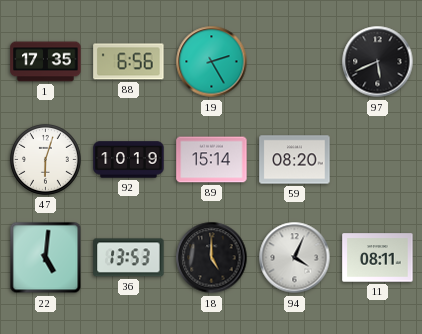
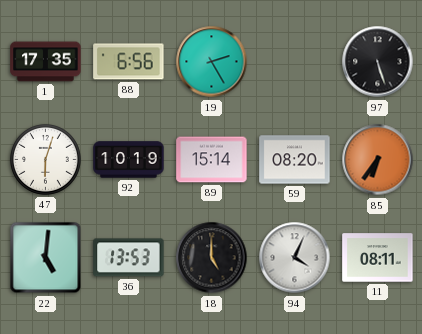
97: 5:41 -> 5:27
85: none -> 6:36
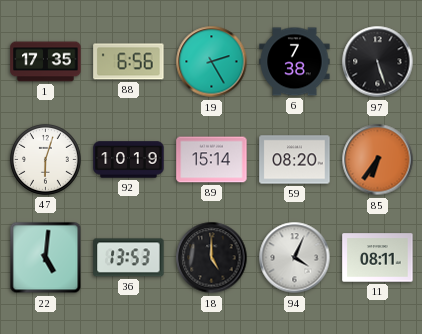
6: none -> 7:38
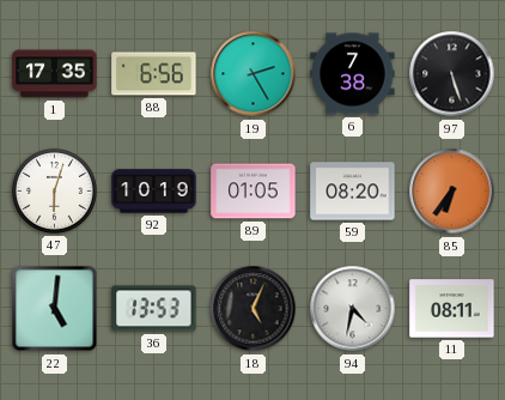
89: 15:14 -> 01:05
18: 5:00 -> 5:04
94: 4:04 -> 4:32
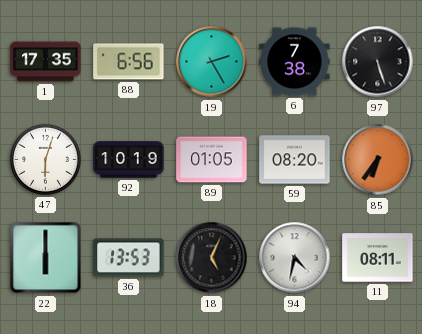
22: 5:01 -> 6:00
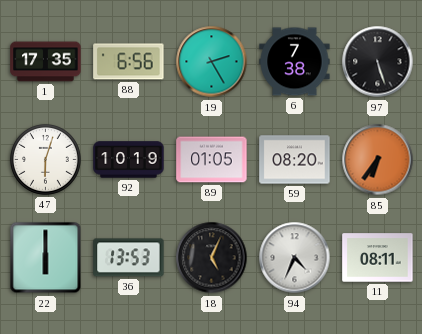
94: 4:32 -> 4:34
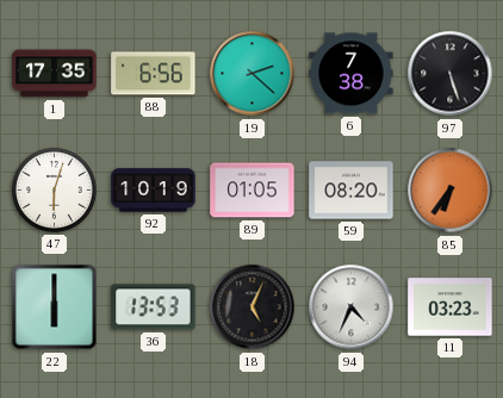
19: 2:25 -> 2:22
11: 08:11 -> 03:23
